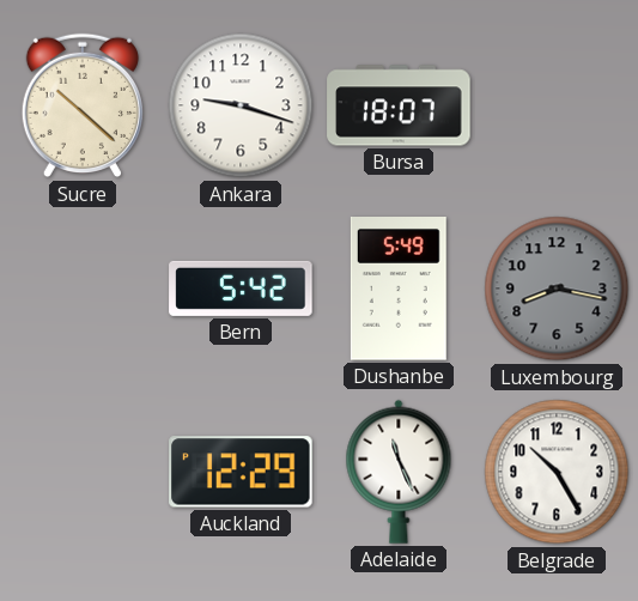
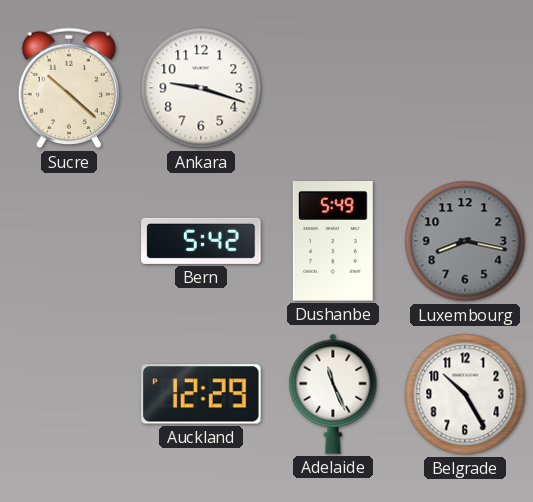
Bursa: 18:07 -> none
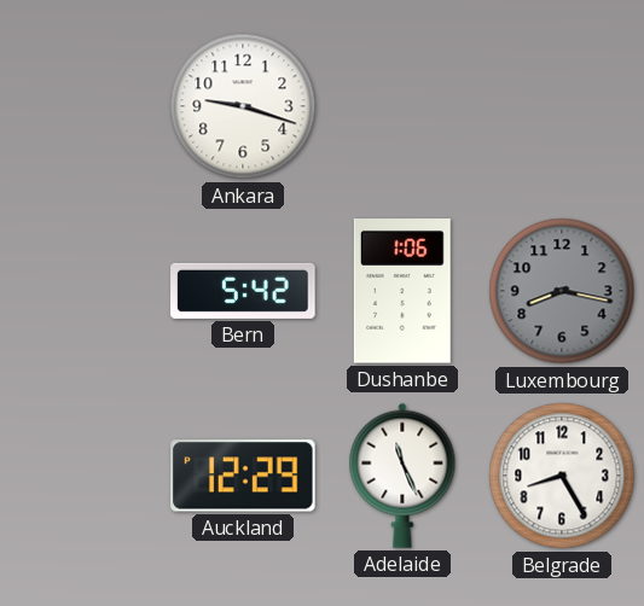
Sucre: 10:22 -> none
Dushanbe: 5:49 -> 1:06
Belgrade: 10:25 -> 8:25
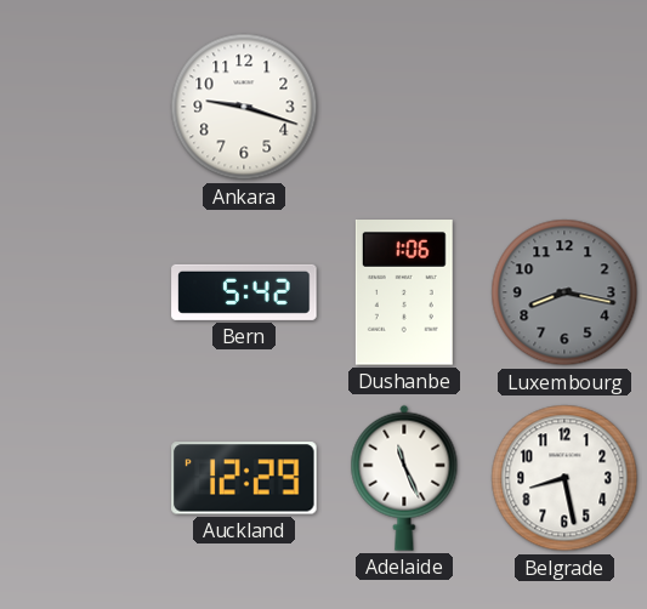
Belgrade: 8:25 -> 8:28
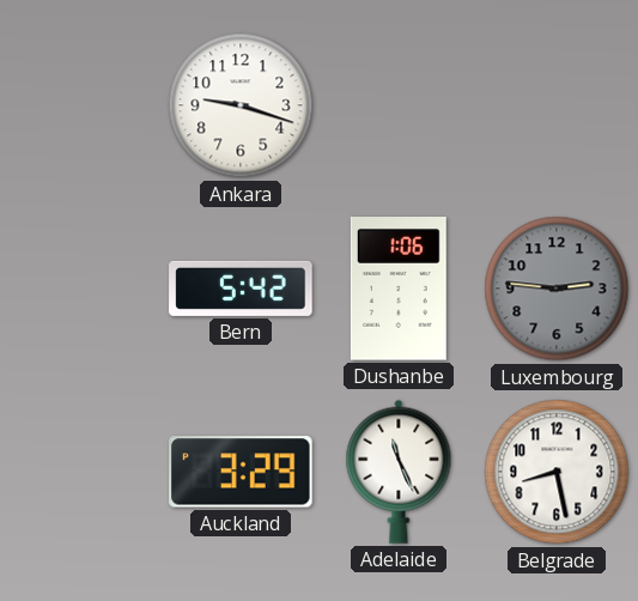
Luxembourg: 8:17 -> 2:46
Auckland: 12:29 -> 3:29
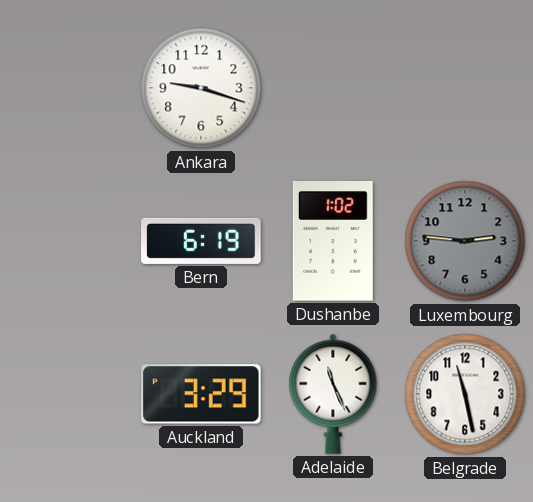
Bern: 5:42 -> 6:19
Dushanbe: 1:06 -> 1:02
Belgrade: 8:28 -> 11:28
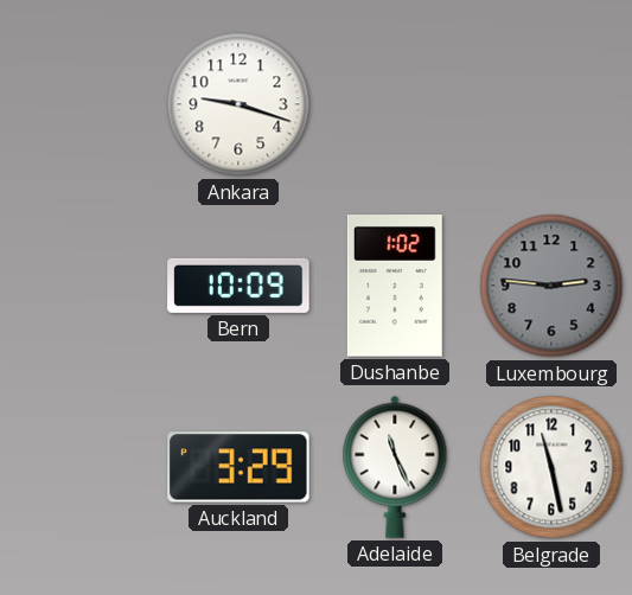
Bern: 6:19 -> 10:09
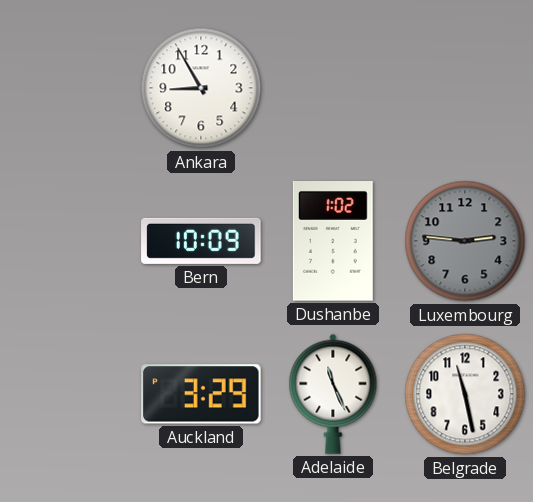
Ankara: 9:18 -> 8:55
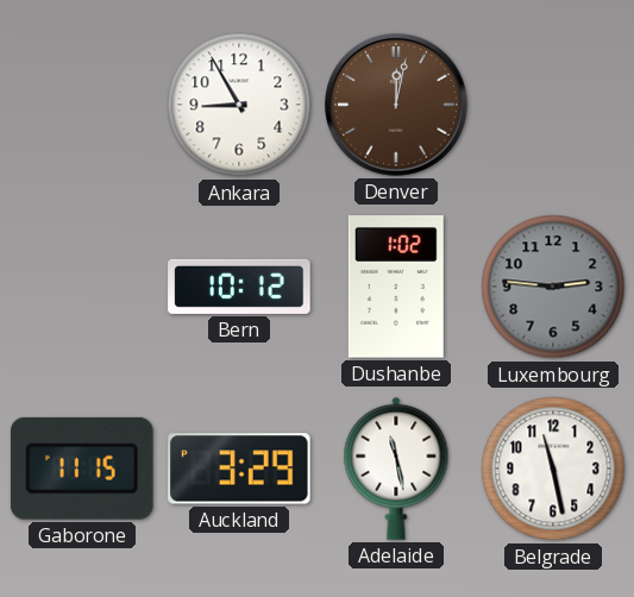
Denver: none -> 12:02
Bern: 10:09 -> 10:12
Gaborone: none -> 11:15
Adelaide: 11:26 -> 11:28
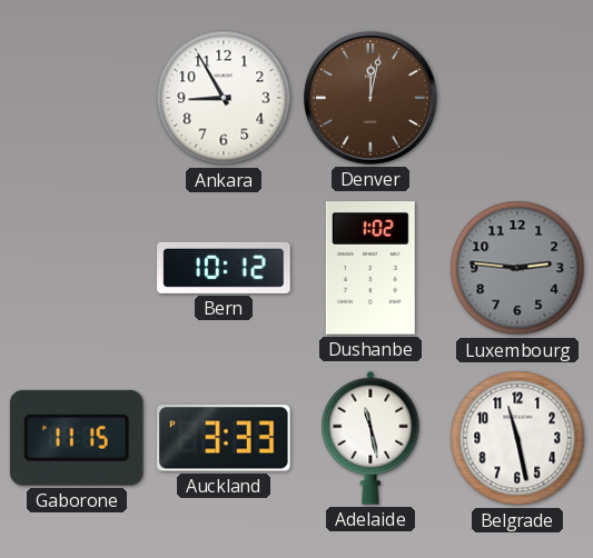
Auckland: 3:29 -> 3:33
